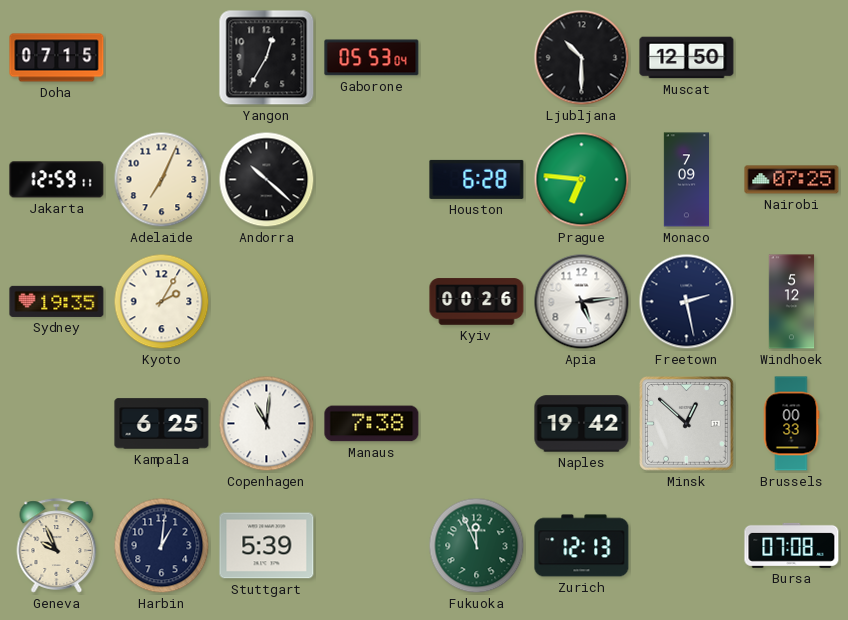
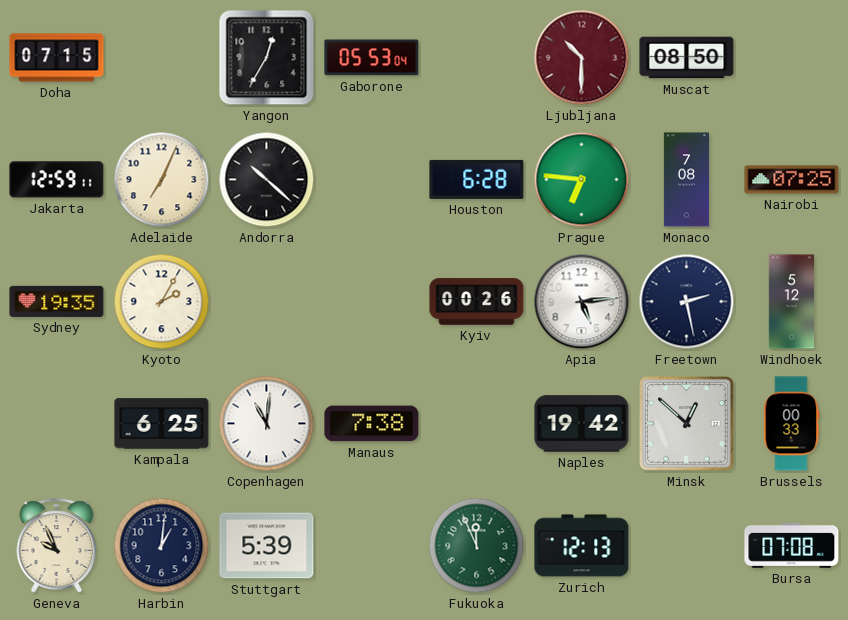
Ljubljana dial: black -> burgundy
Muscat: 12:50 -> 08:50
Monaco: 7:09 -> 7:08
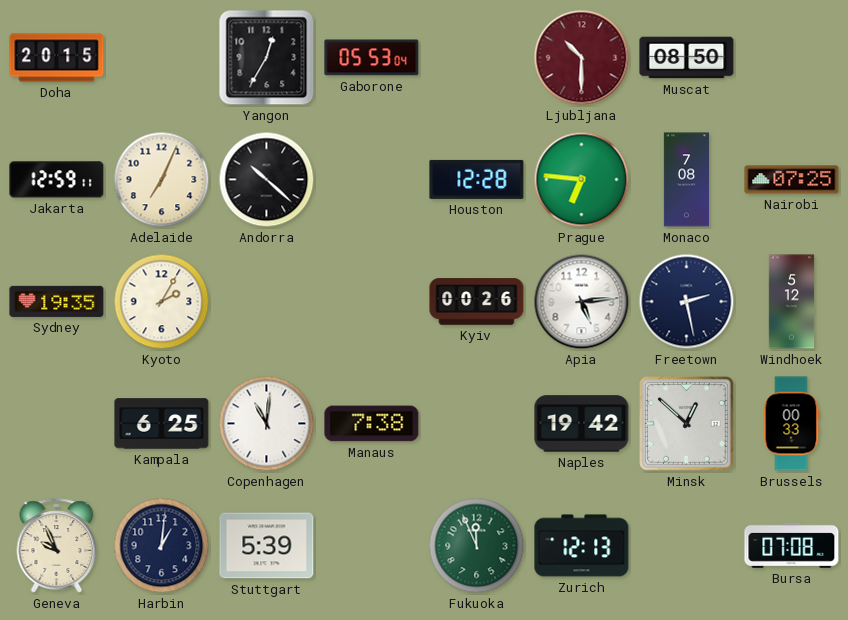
Doha: 07:15 -> 20:15
Houston: 6:28 -> 12:28
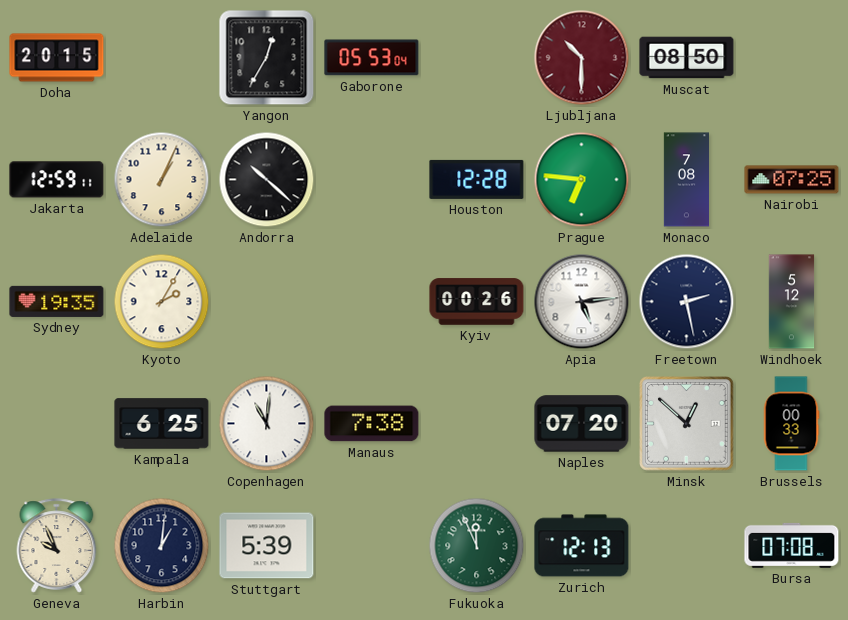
Adelaide: 7:04 -> 1:04
Naples: 19:42 -> 07:20
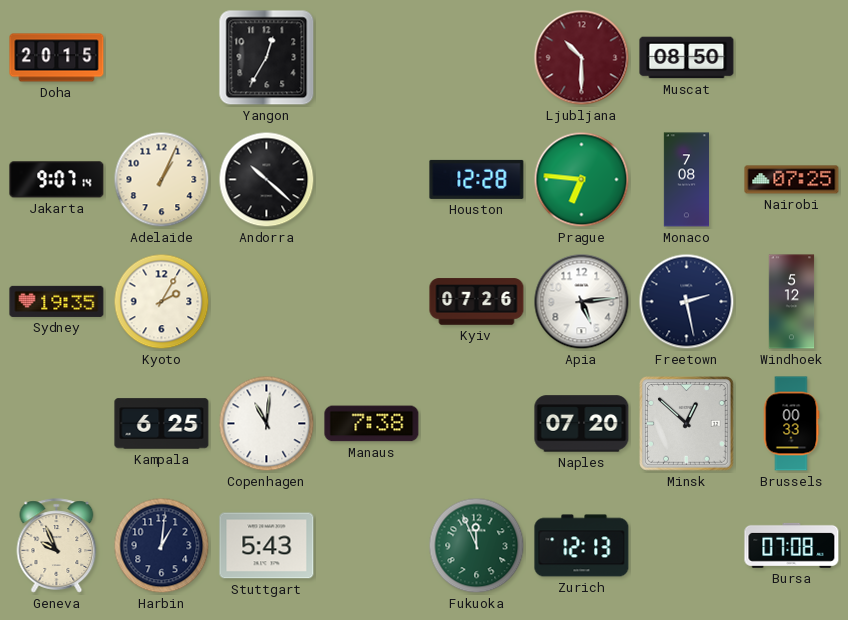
Gaborone: 05:53 -> none
Jakarta: 12:59 -> 9:07
Kyiv: 00:26 -> 07:26
Stuttgart: 5:39 -> 5:43
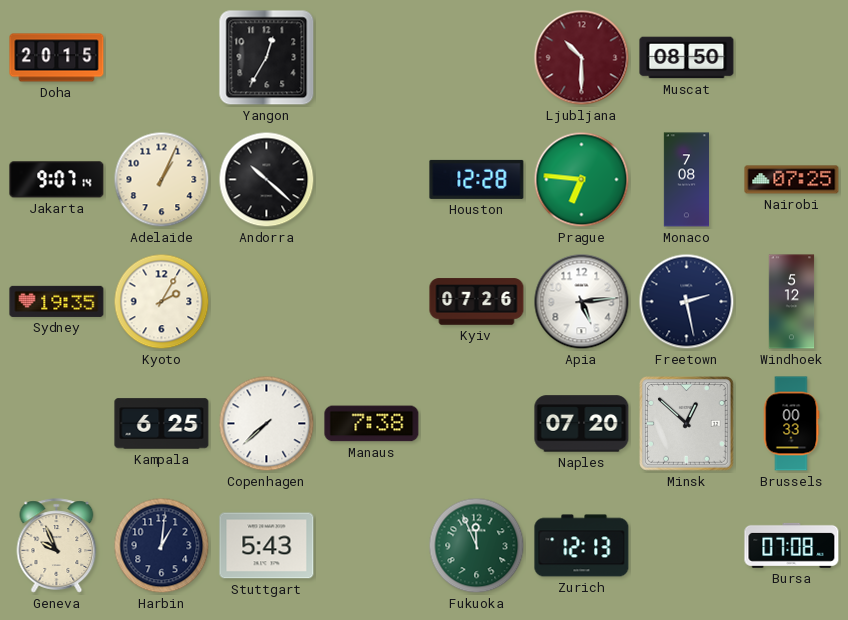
Copenhagen: 11:01 -> 7:38
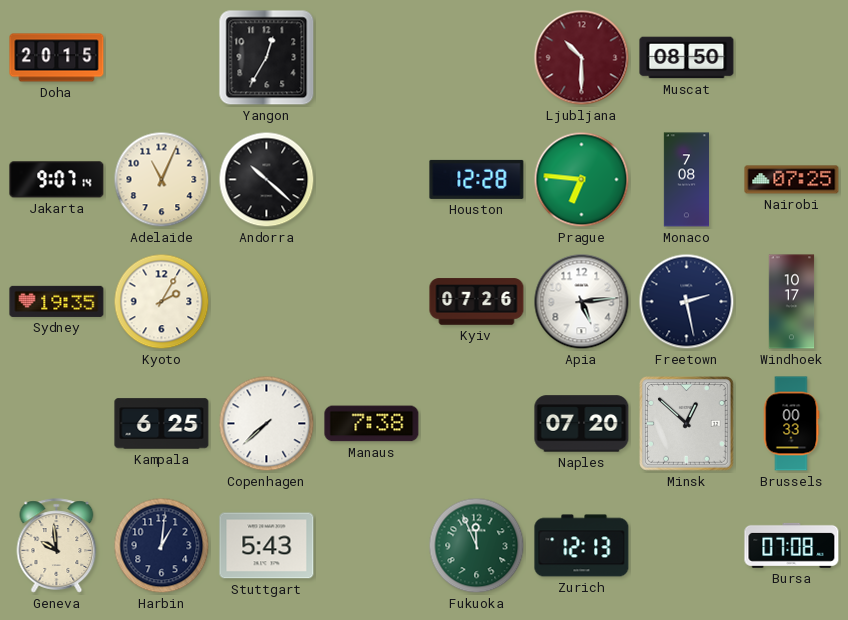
Adelaide: 1:04 -> 11:04
Windhoek: 5:12 -> 10:17
Geneva: 9:56 -> 9:59
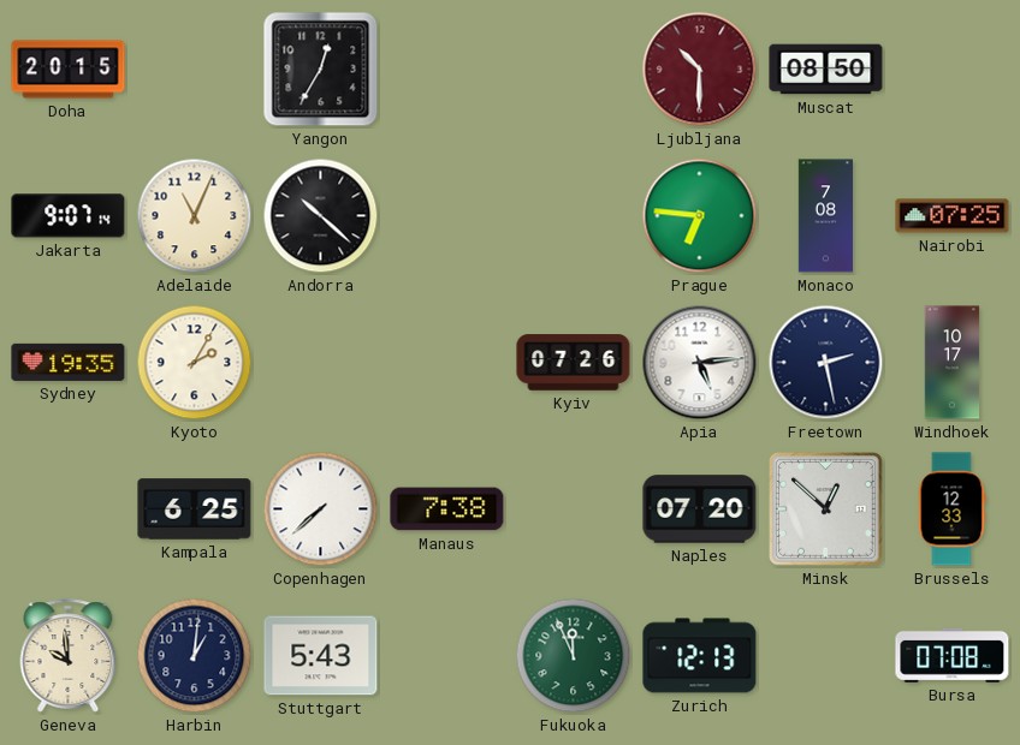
Houston: 12:28 -> none
Brussels: 00:33 -> 12:33
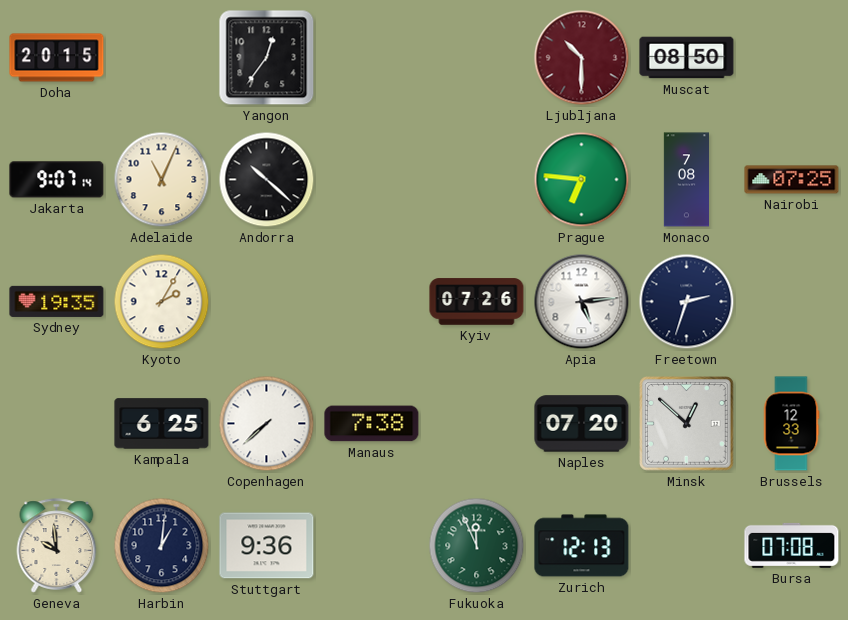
Yangon: 12:35 -> 12:36
Freetown: 2:28 -> 2:33
Windhoek: 10:17 -> none
Stuttgart: 5:43 -> 9:36
